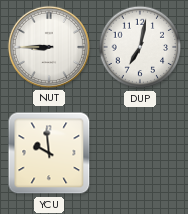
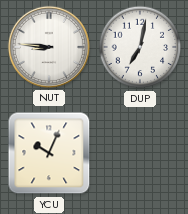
NUT: 8:45 -> 8:46
YCU: 9:59 -> 10:04
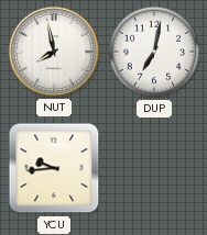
NUT: 8:46 -> 7:58
YCU: 10:04 -> 9:44
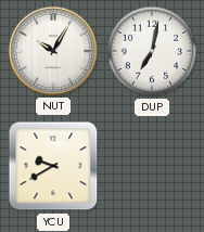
NUT: 7:58 -> 10:05
YCU: 9:44 -> 9:40
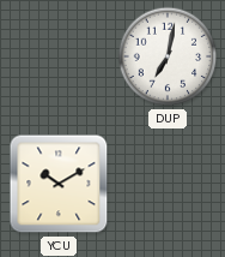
NUT: 10:05 -> none
YCU: 9:40 -> 10:10
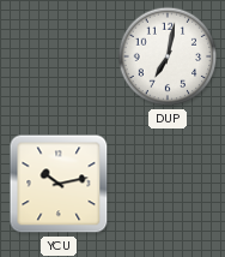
YCU: 10:10 -> 10:13
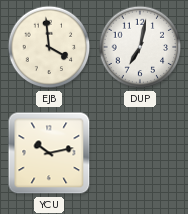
EJB: none -> 3:59
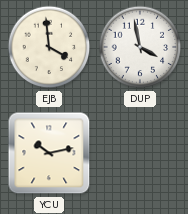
DUP: 7:02 -> 3:58
